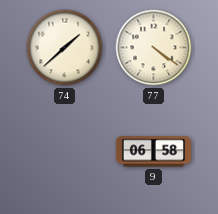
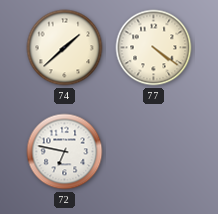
72: none -> 6:47
9: 06:58 -> none
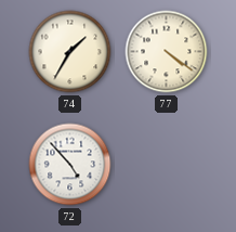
74: 1:38 -> 1:35
72: 6:47 -> 4:53
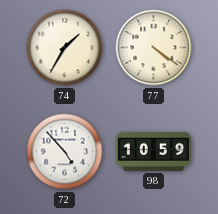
98: none -> 10:59
